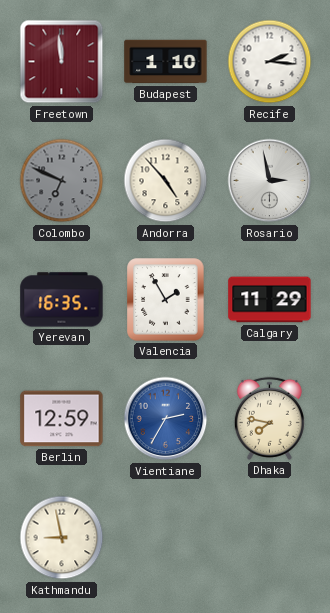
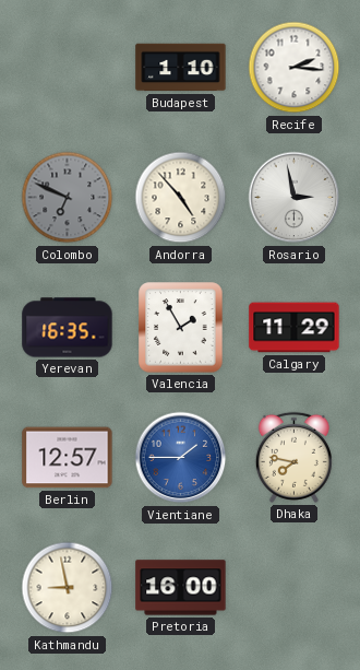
Freetown: 11:59 -> none
Berlin: 12:59 -> 12:57
Vientiane: 2:35 -> 1:45
Pretoria: none -> 16:00
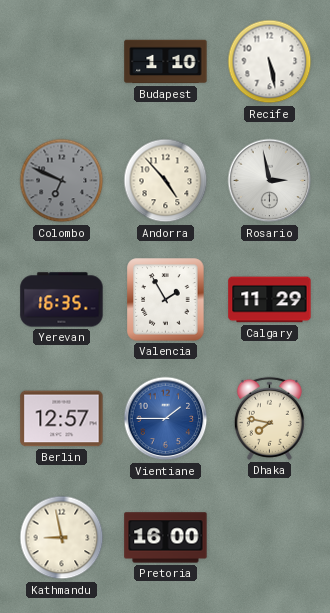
Recife: 2:16 -> 5:28
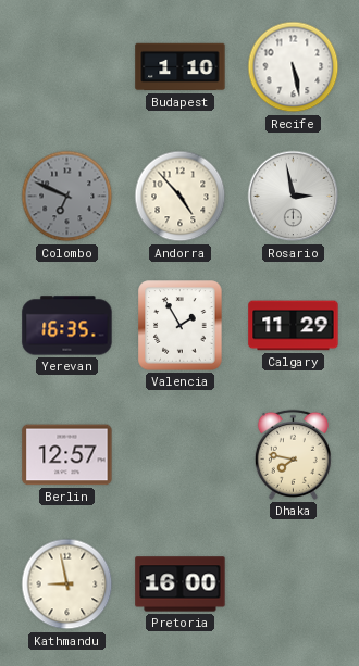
Vientiane: 1:45 -> none
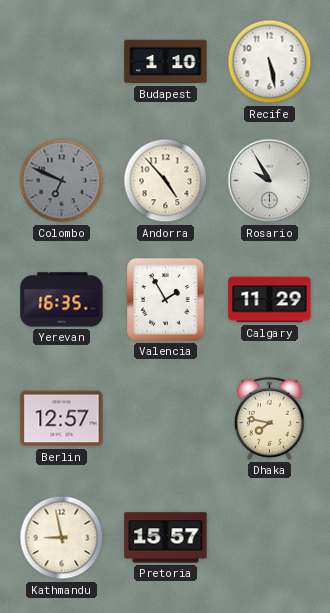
Rosario: 2:58 -> 9:55
Pretoria: 16:00 -> 15:57
